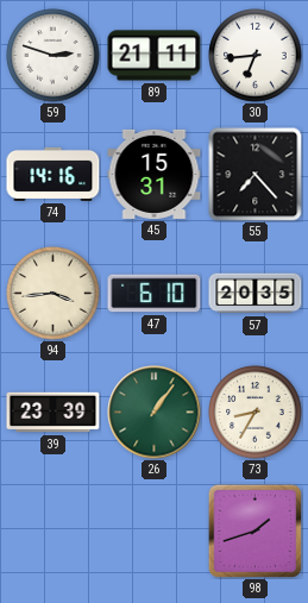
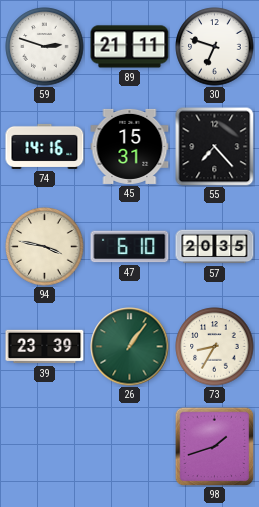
30: 6:44 -> 6:48
94: 3:44 -> 3:47
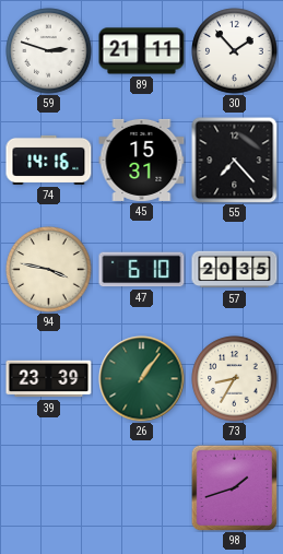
30: 6:48 -> 1:53
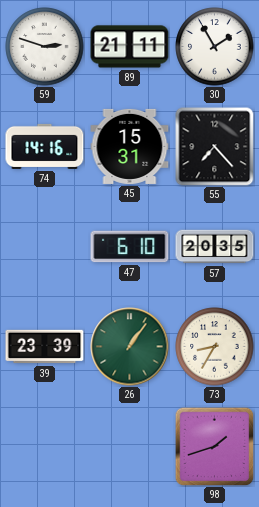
30: 1:53 -> 1:55
94: 3:47 -> none
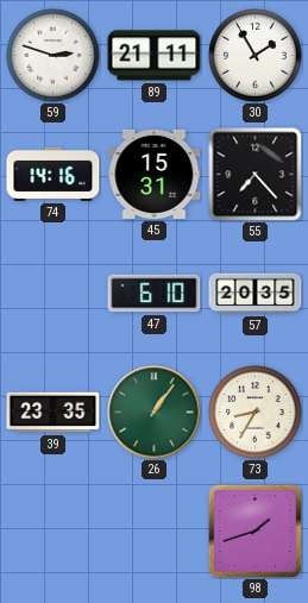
39: 23:39 -> 23:35
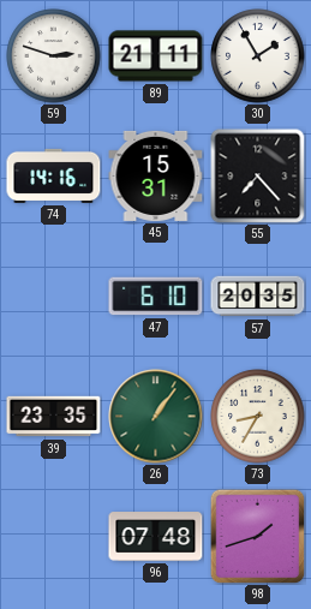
96: none -> 07:48
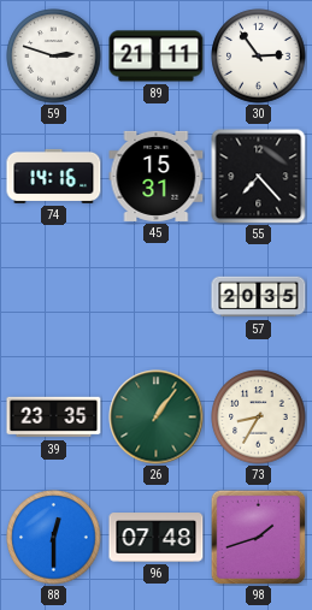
30: 1:55 -> 2:54
47: 6:10 -> none
88: none -> 12:30
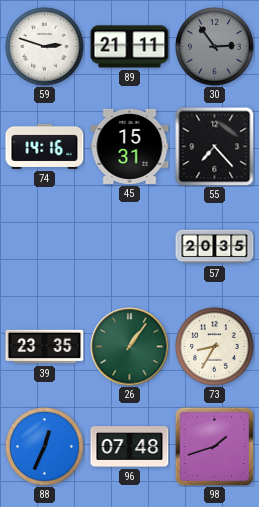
30 dial: white -> grey
88: 12:30 -> 12:34
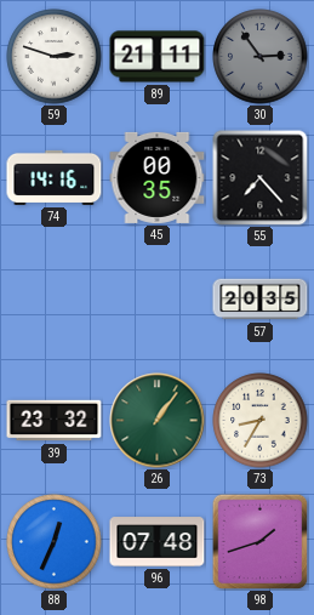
45: 15:31 -> 00:35
39: 23:35 -> 23:32
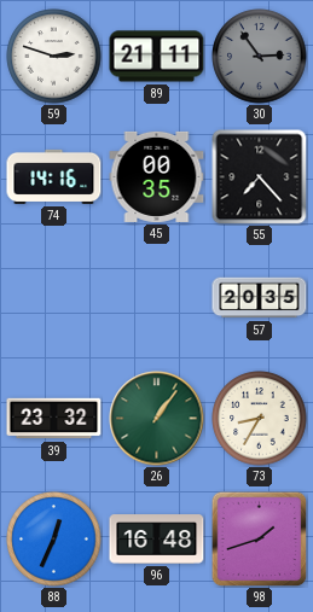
96: 07:48 -> 16:48
